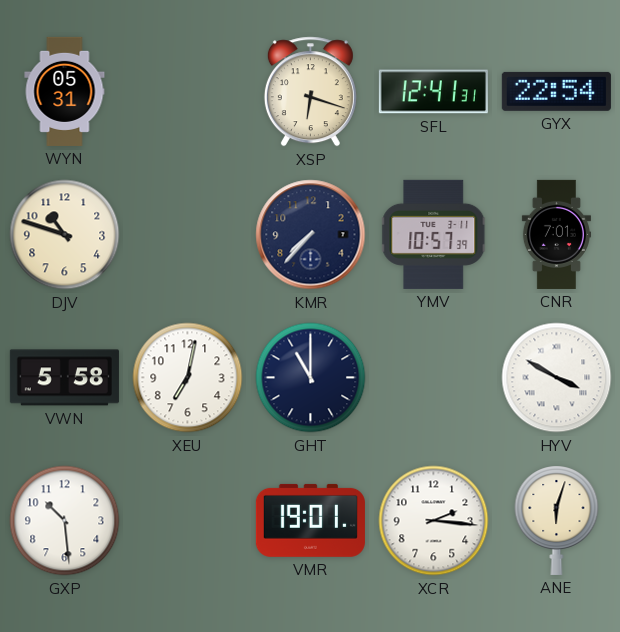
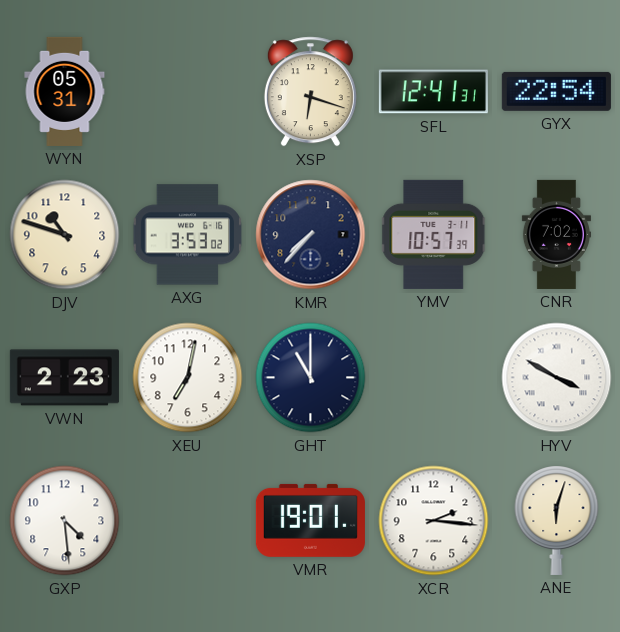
AXG: none -> 3:53
CNR: 7:01 -> 7:02
VWN: 5:58 -> 2:23
GXP: 10:29 -> 4:29
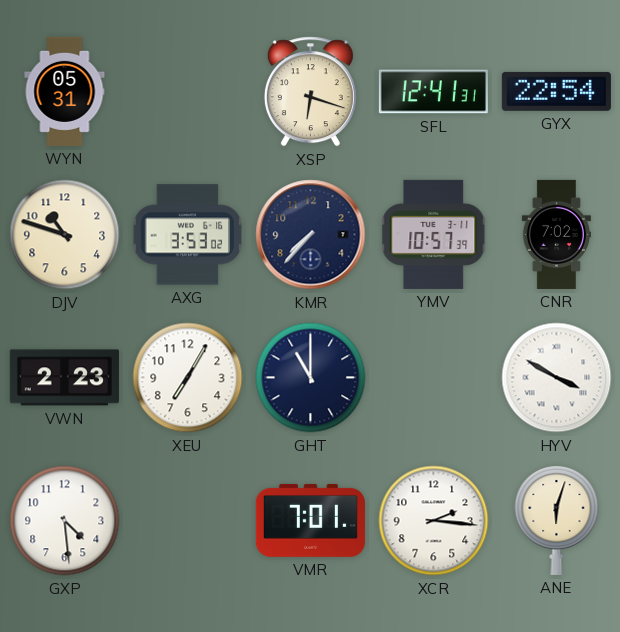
XEU: 7:02 -> 7:05
VMR: 19:01 -> 7:01
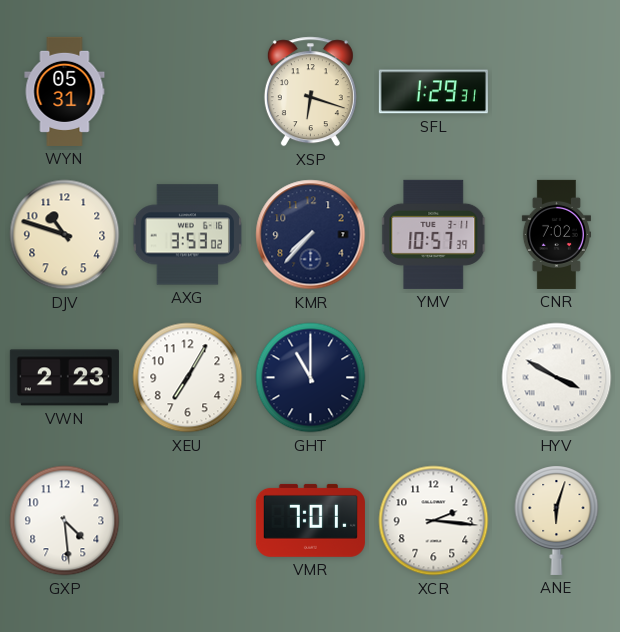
SFL: 12:41 -> 1:29
GYX: 22:54 -> none
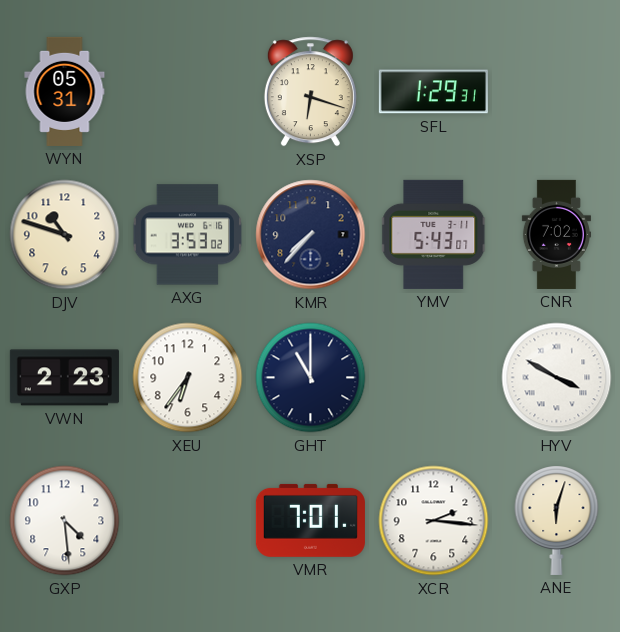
YMV: 10:57 -> 5:43
XEU: 7:05 -> 6:36
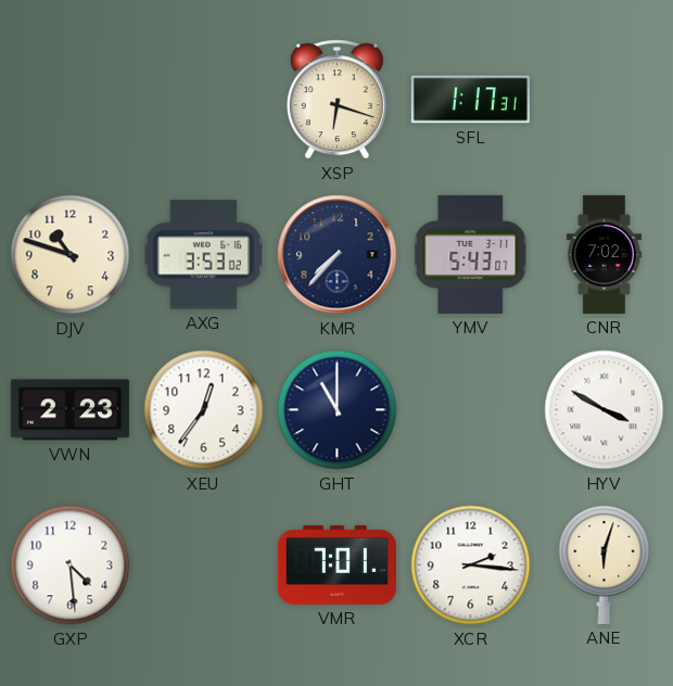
WYN: 05:31 -> none
SFL: 1:29 -> 1:17
XEU: 6:36 -> 12:36
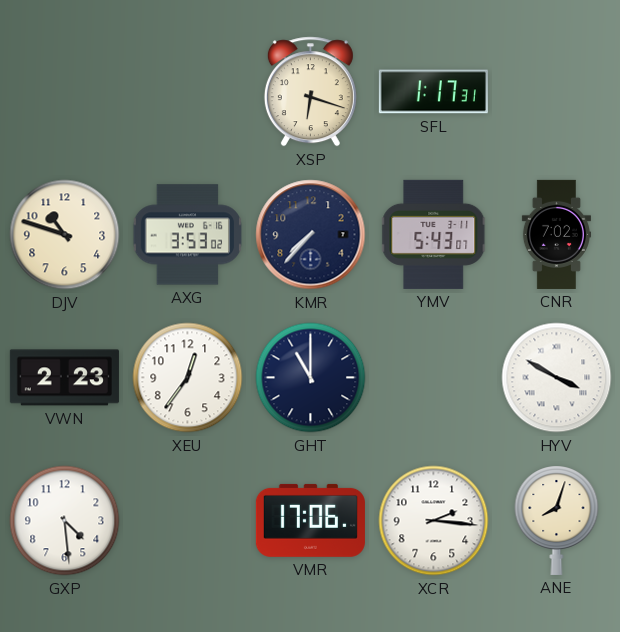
VMR: 7:01 -> 17:06
ANE: 6:03 -> 8:03
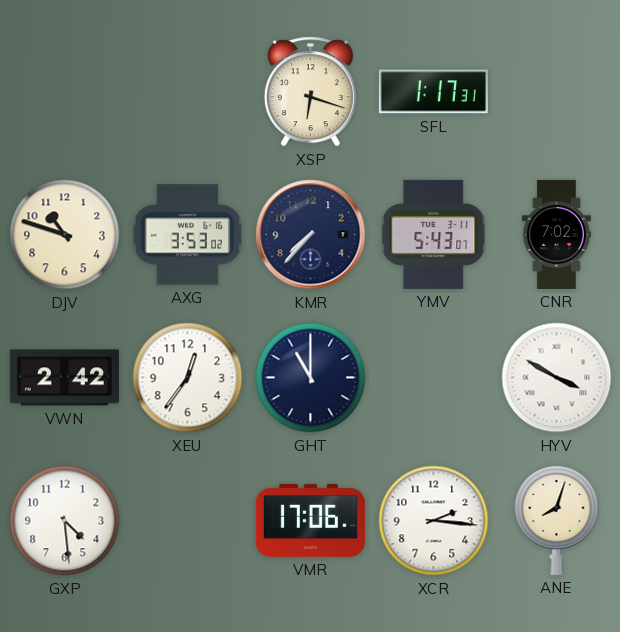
VWN: 2:23 -> 2:42
